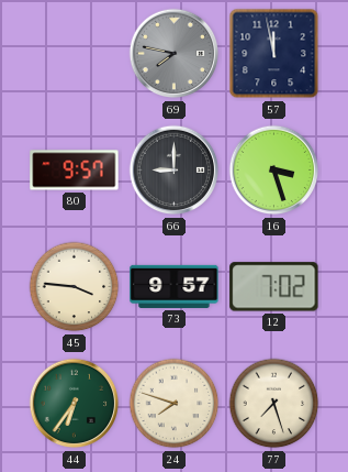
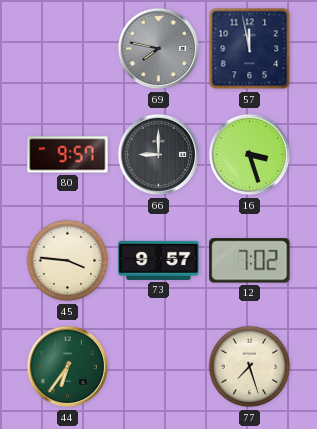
24: 7:48 -> none
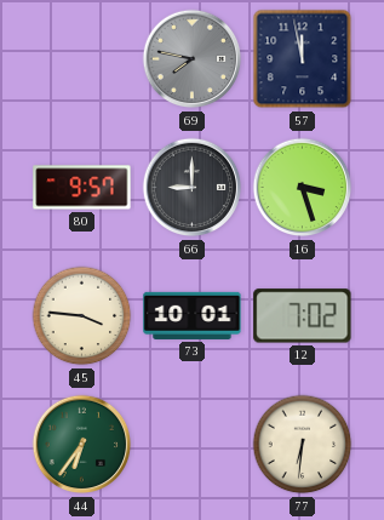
73: 9:57 -> 10:01
77: 7:27 -> 6:31
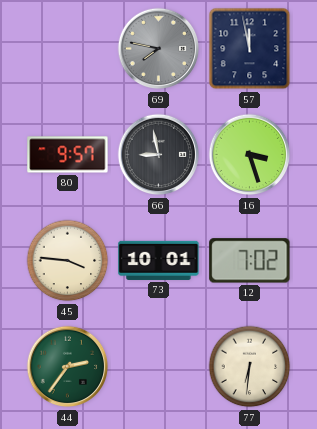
66: 9:00 -> 8:58
44: 6:36 -> 2:36
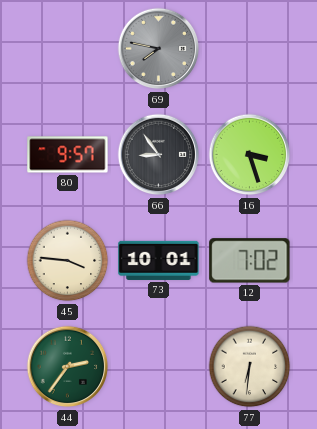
57: 11:58 -> none
66: 8:58 -> 8:54
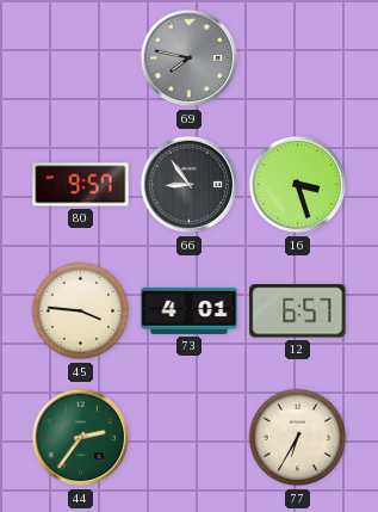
73: 10:01 -> 4:01
12: 7:02 -> 6:57
77: 6:31 -> 6:35
